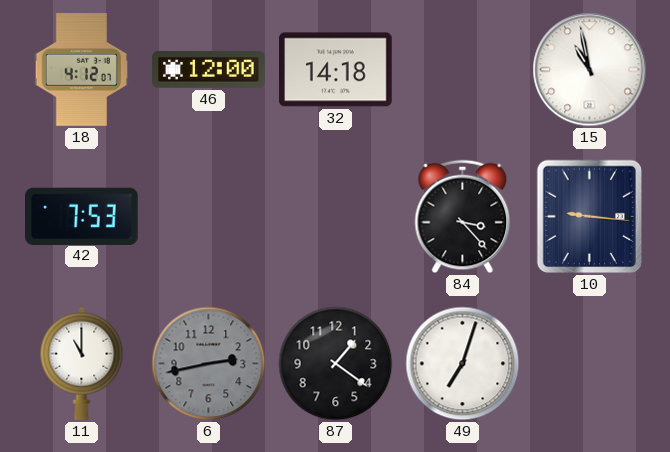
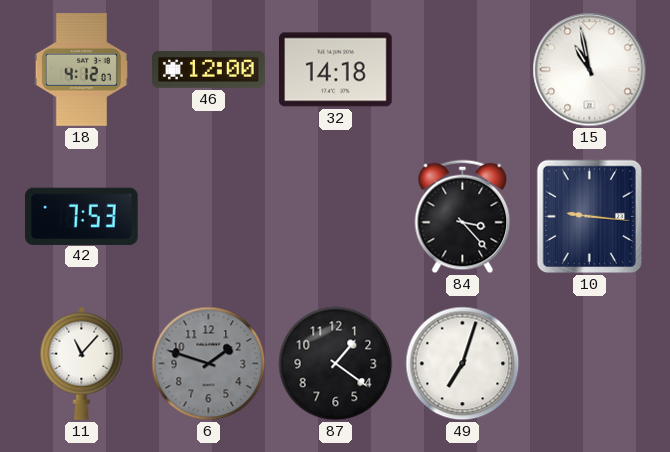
11: 11:00 -> 11:07
6: 2:43 -> 1:48
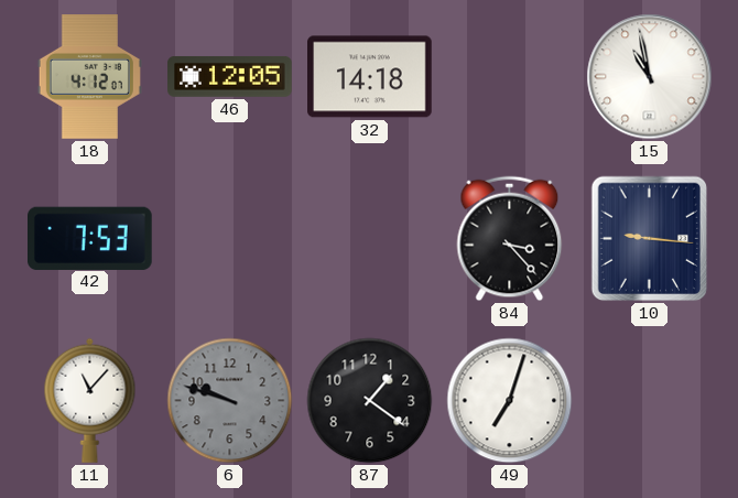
46: 12:00 -> 12:05
6: 1:48 -> 9:48
